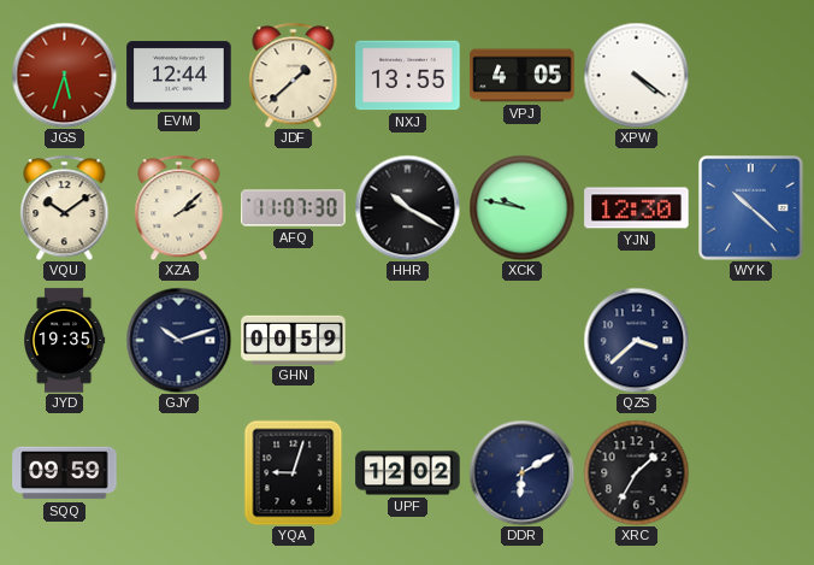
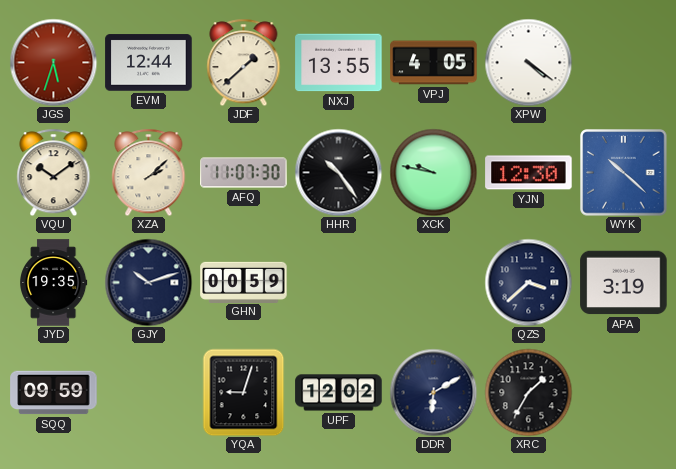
HHR: 10:20 -> 10:24
APA: none -> 3:19
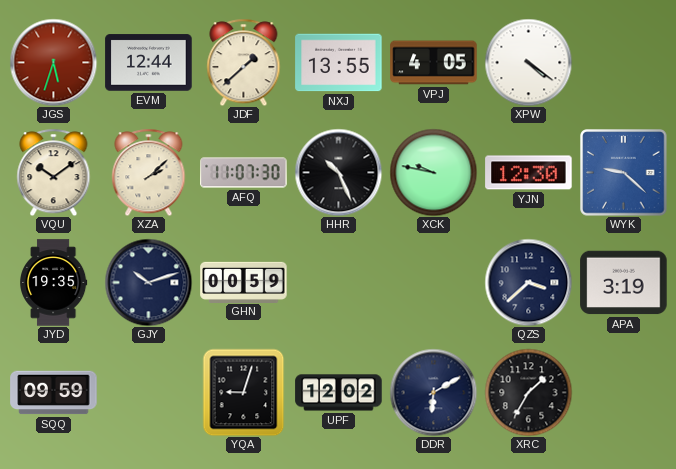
HHR: 10:24 -> 10:26
WYK: 10:22 -> 9:22
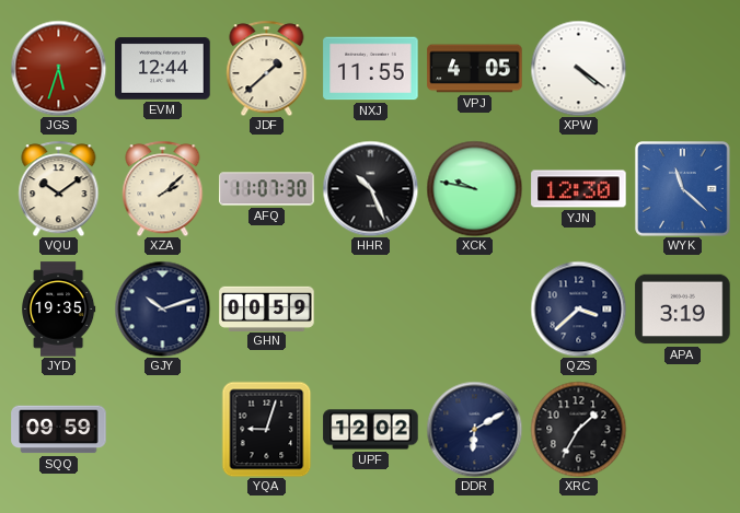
NXJ: 13:55 -> 11:55
WYK: 9:22 -> 11:22
